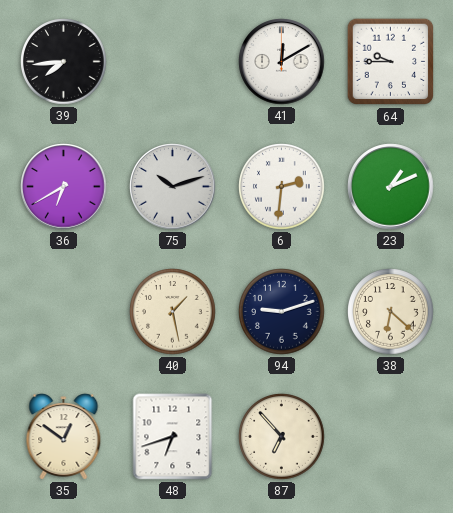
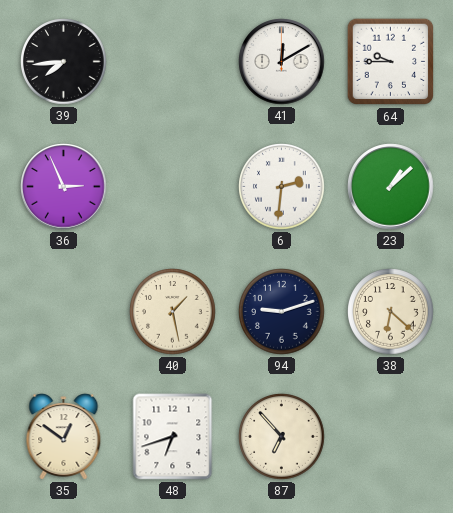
36: 6:40 -> 2:56
75: 10:12 -> none
23: 1:11 -> 1:08
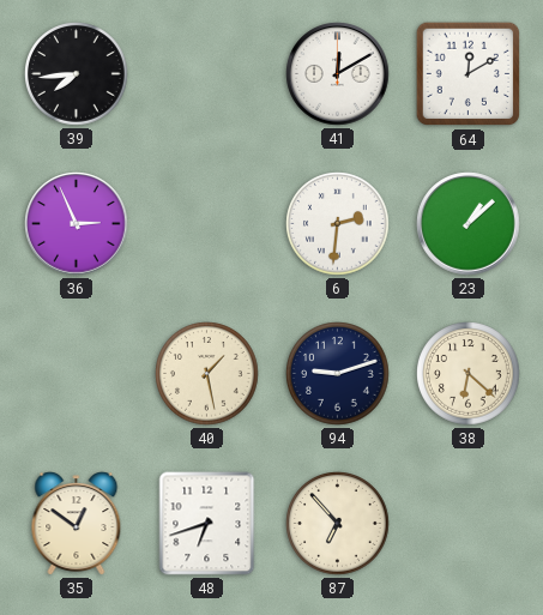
64: 9:45 -> 12:10
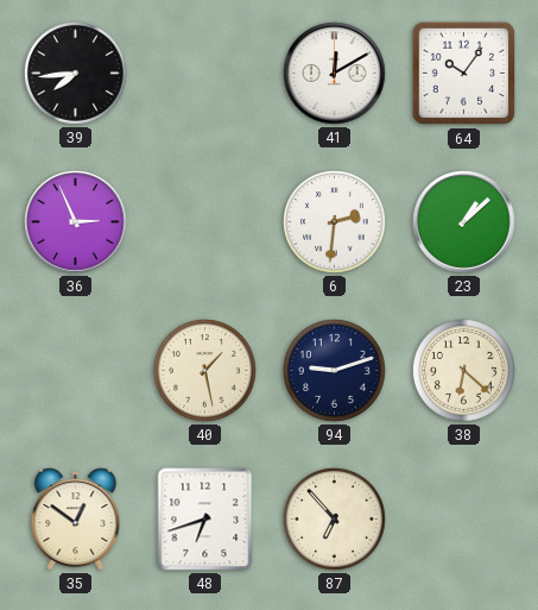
64: 12:10 -> 10:06
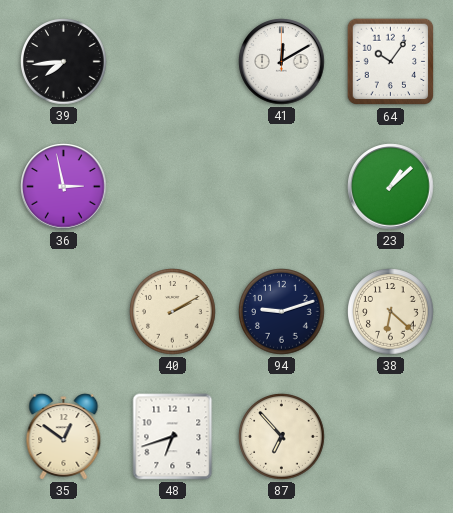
36: 2:56 -> 2:58
6: 2:31 -> none
40: 1:28 -> 2:10
